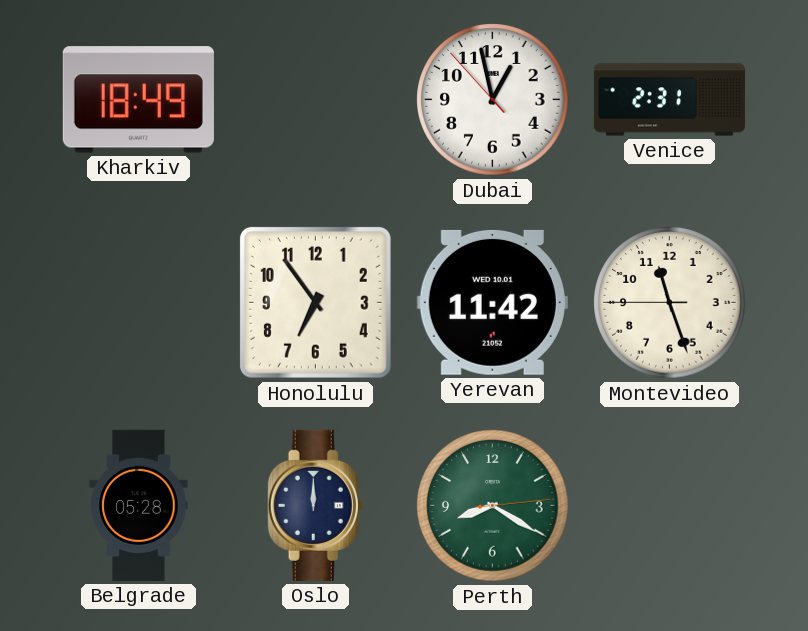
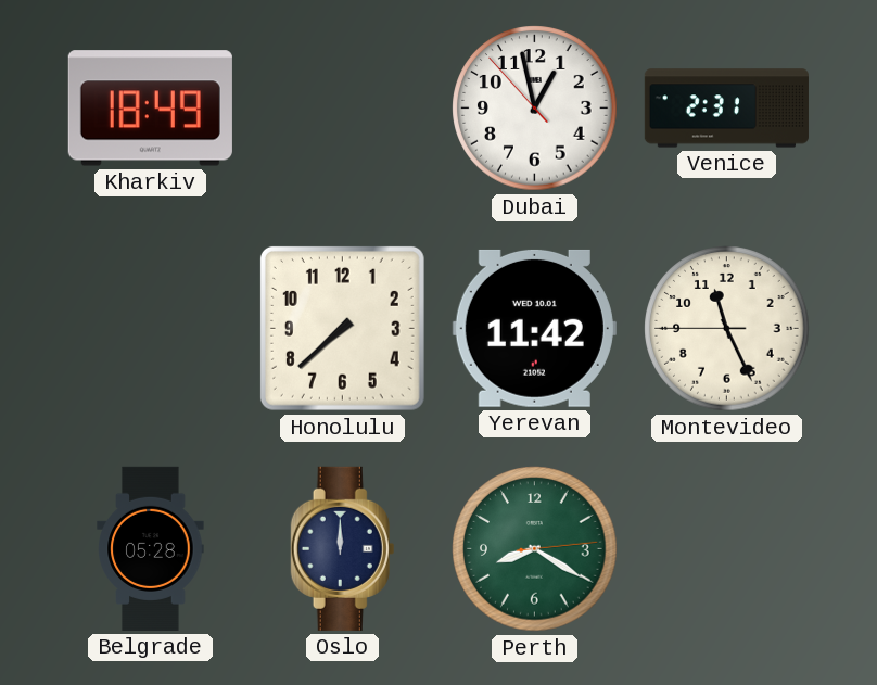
Honolulu: 6:54 -> 7:38
Montevideo: 11:26 -> 11:25
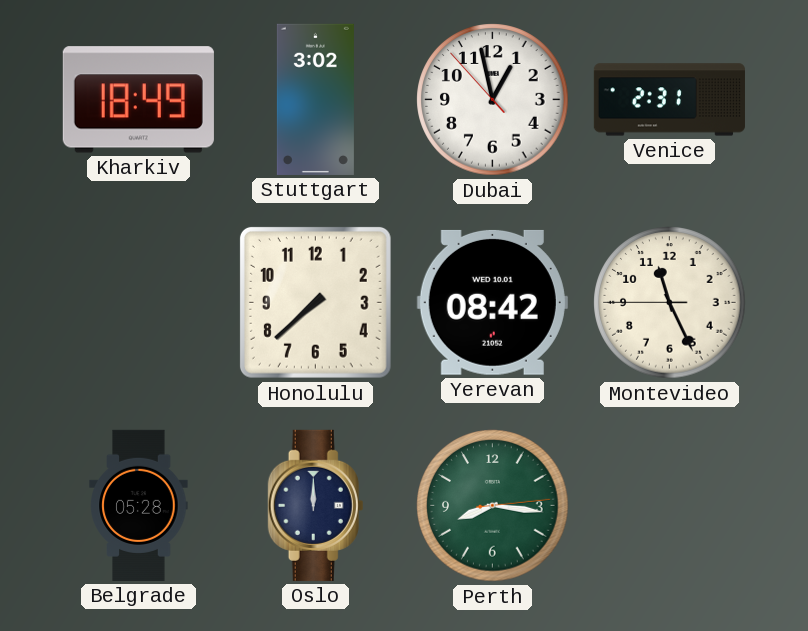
Stuttgart: none -> 3:02
Yerevan: 11:42 -> 08:42
Perth: 8:20 -> 8:16
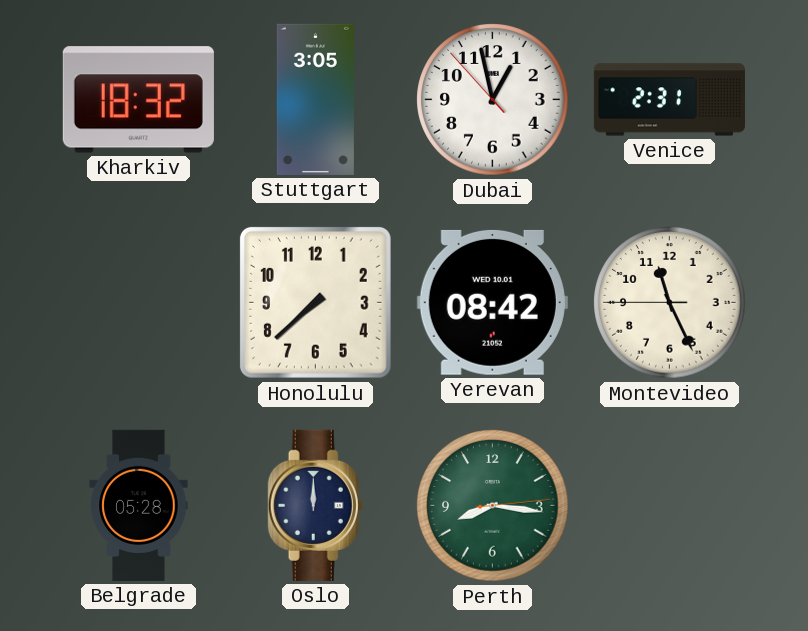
Kharkiv: 18:49 -> 18:32
Stuttgart: 3:02 -> 3:05
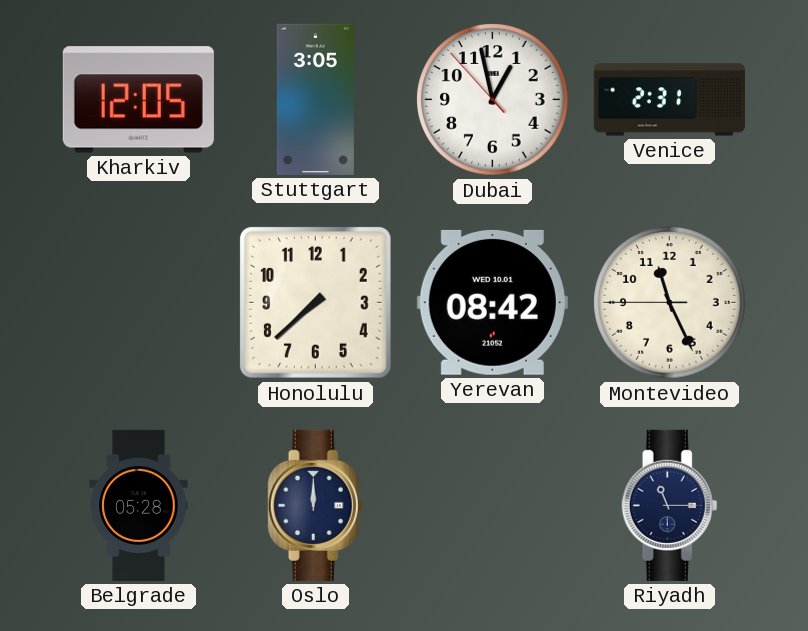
Kharkiv: 18:32 -> 12:05
Perth: 8:16 -> none
Riyadh: none -> 11:15
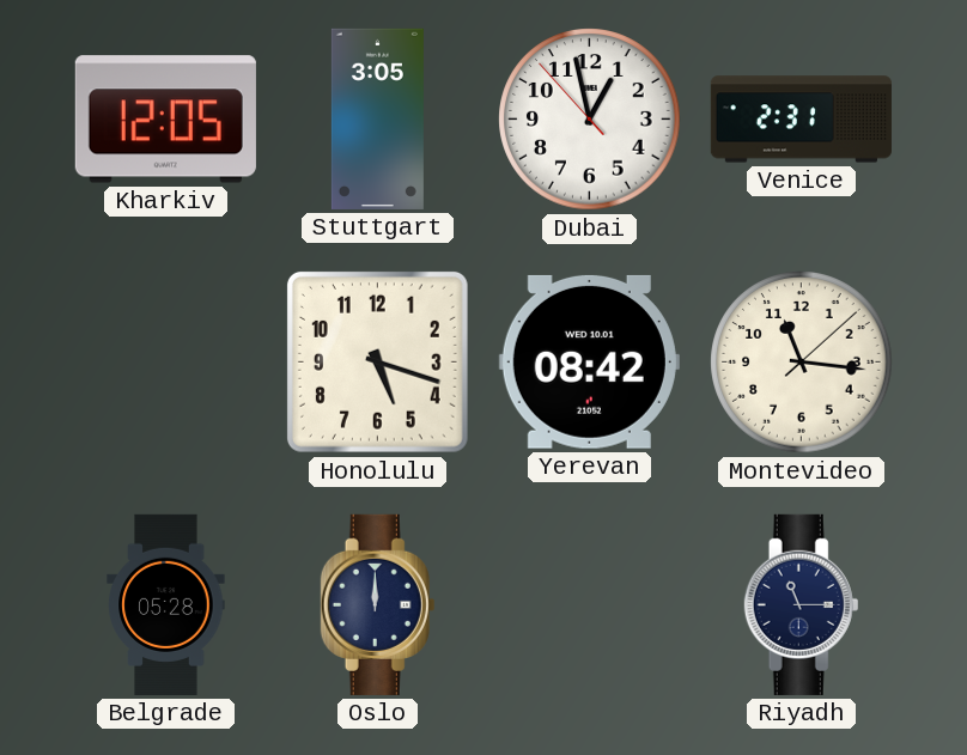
Honolulu: 7:38 -> 5:18
Montevideo: 11:25 -> 11:16
